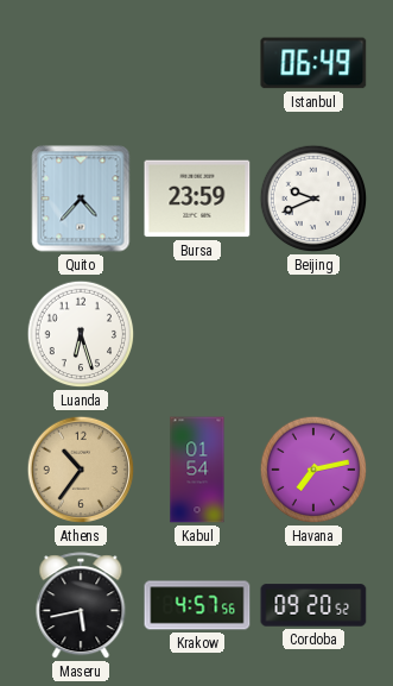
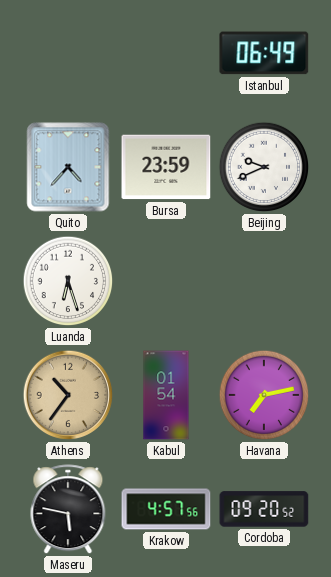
Maseru: 5:43 -> 5:47
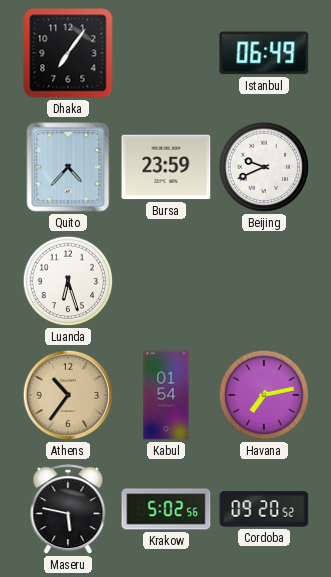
Dhaka: none -> 7:06
Krakow: 4:57 -> 5:02
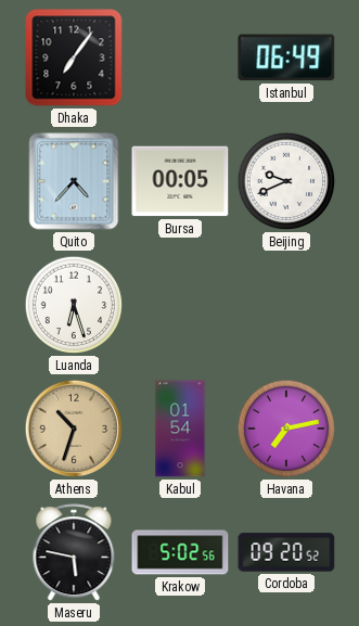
Bursa: 23:59 -> 00:05
Athens: 10:36 -> 10:33
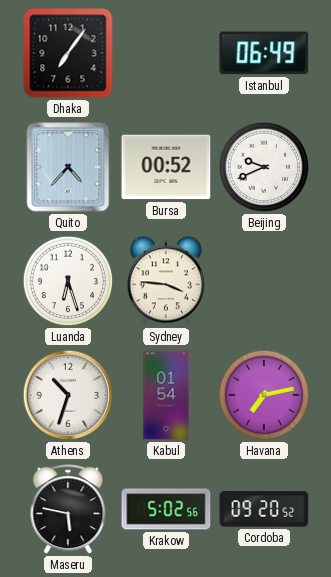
Bursa: 00:05 -> 00:52
Sydney: none -> 3:46
Athens dial: champagne -> white
